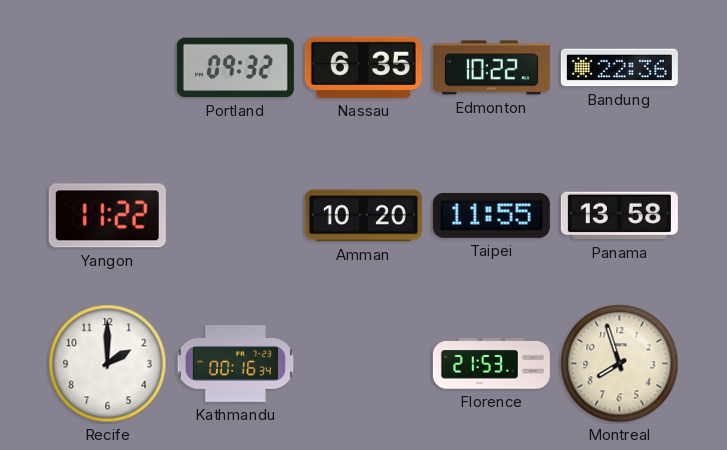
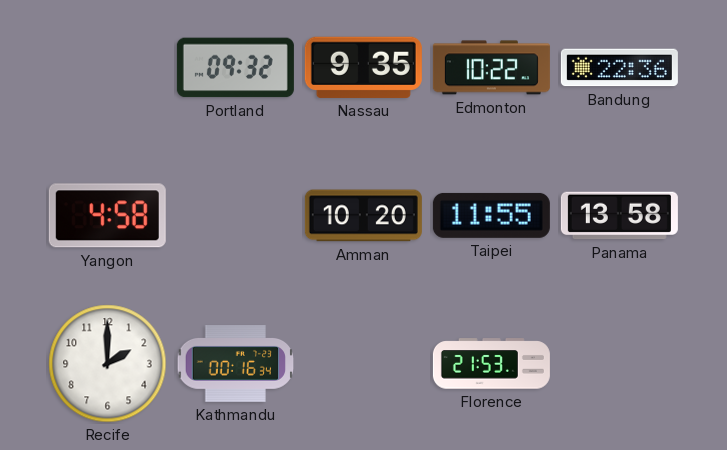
Nassau: 6:35 -> 9:35
Yangon: 11:22 -> 4:58
Montreal: 7:57 -> none
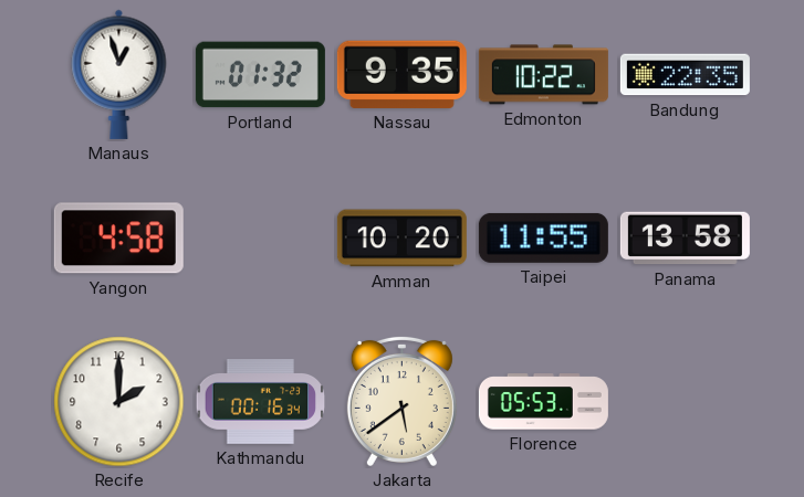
Manaus: none -> 12:57
Portland: 09:32 -> 01:32
Bandung: 22:36 -> 22:35
Jakarta: none -> 5:39
Florence: 21:53 -> 05:53
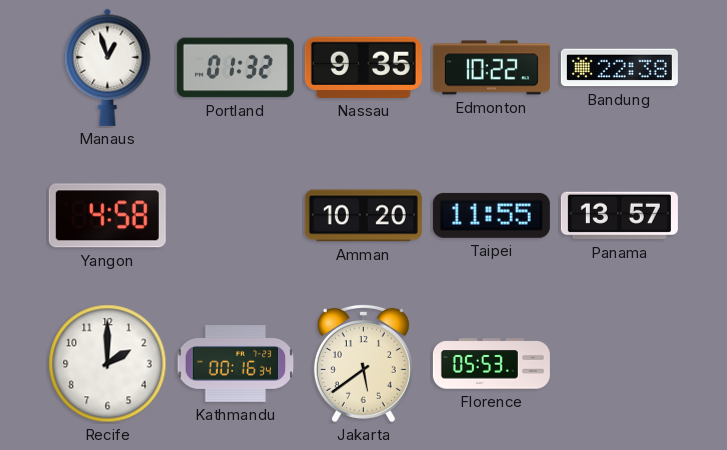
Bandung: 22:35 -> 22:38
Panama: 13:58 -> 13:57
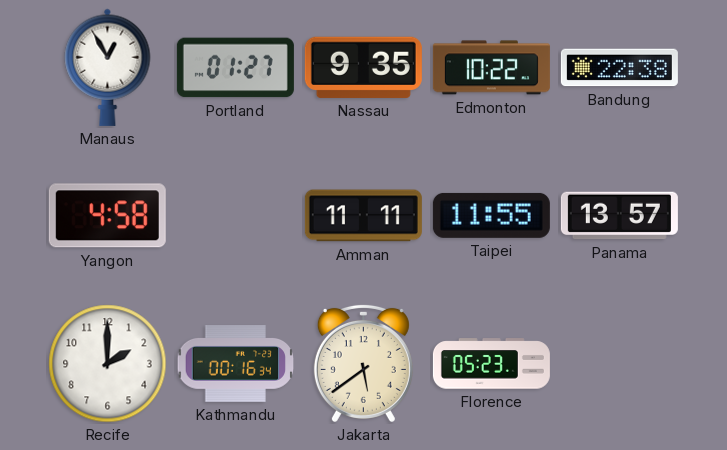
Manaus: 12:57 -> 12:55
Portland: 01:32 -> 01:27
Amman: 10:20 -> 11:11
Florence: 05:53 -> 05:23
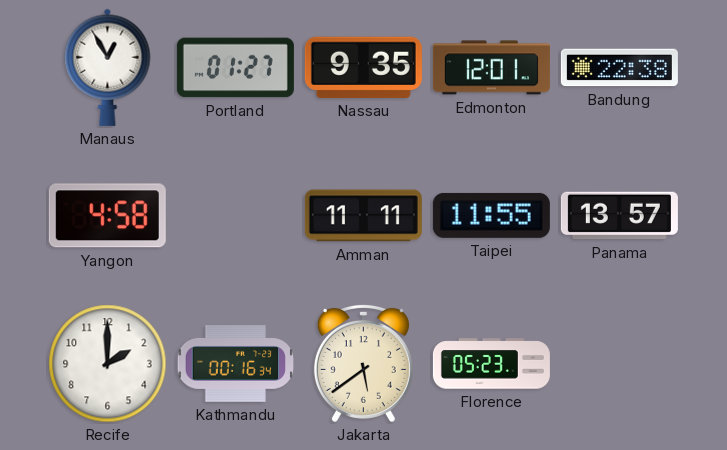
Edmonton: 10:22 -> 12:01
